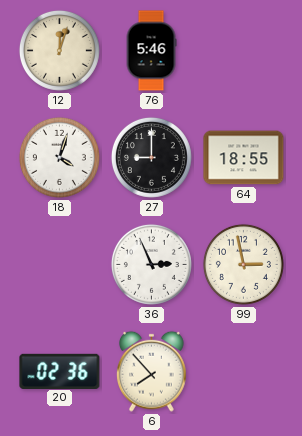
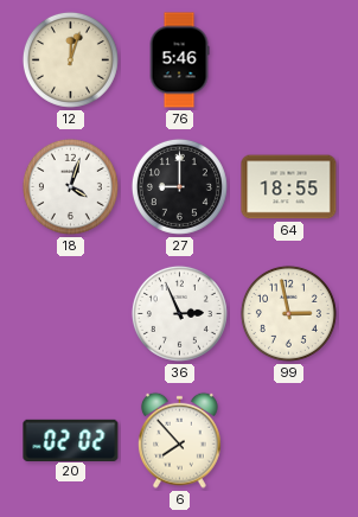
20: 02:36 -> 02:02
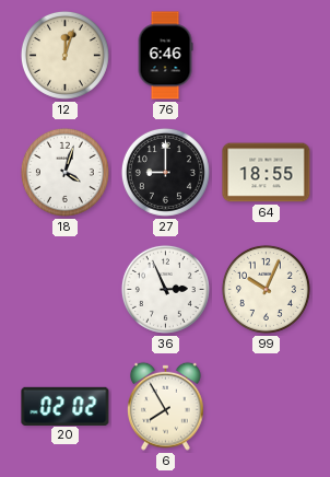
76: 5:46 -> 6:46
99: 2:58 -> 10:04
6: 7:53 -> 7:55
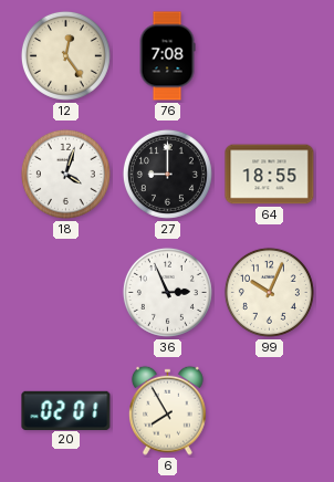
12: 12:03 -> 12:24
76: 6:46 -> 7:08
20: 02:02 -> 02:01
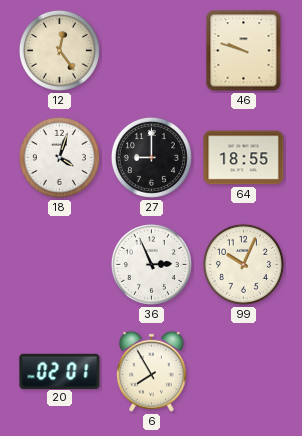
76: 7:08 -> none
46: none -> 9:48
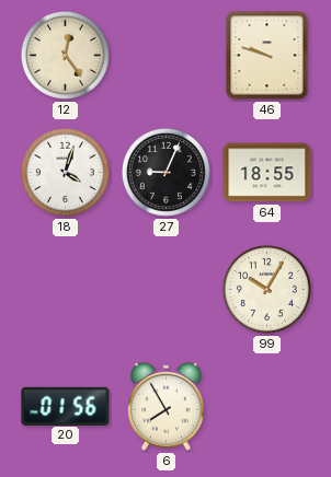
27: 9:00 -> 9:04
36: 2:56 -> none
99: 10:04 -> 10:05
20: 02:01 -> 01:56
